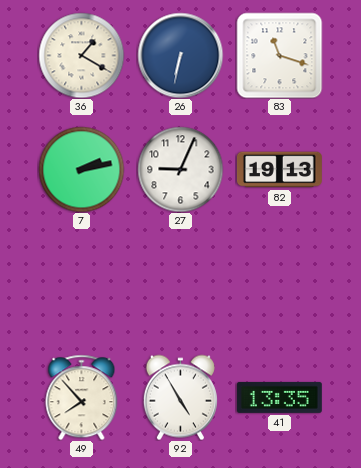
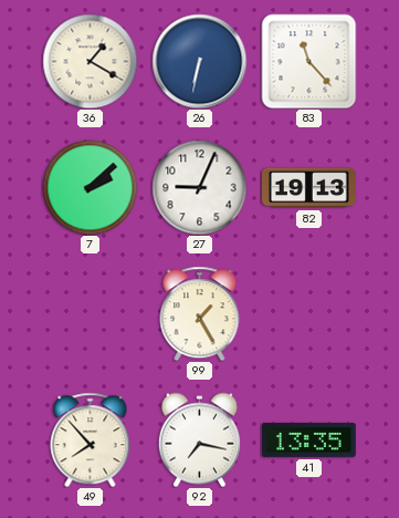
83: 11:18 -> 11:23
7: 2:13 -> 2:08
99: none -> 1:25
92: 4:55 -> 7:17
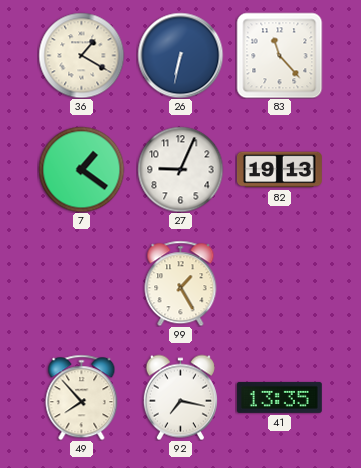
7: 2:08 -> 1:21
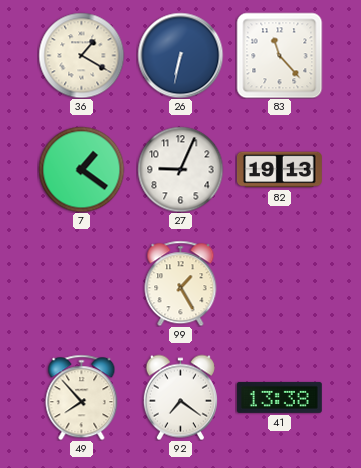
92: 7:17 -> 7:21
41: 13:35 -> 13:38
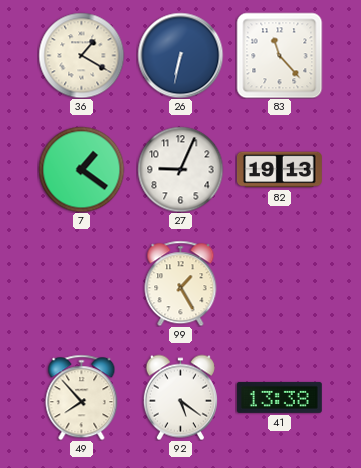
92: 7:21 -> 5:21
